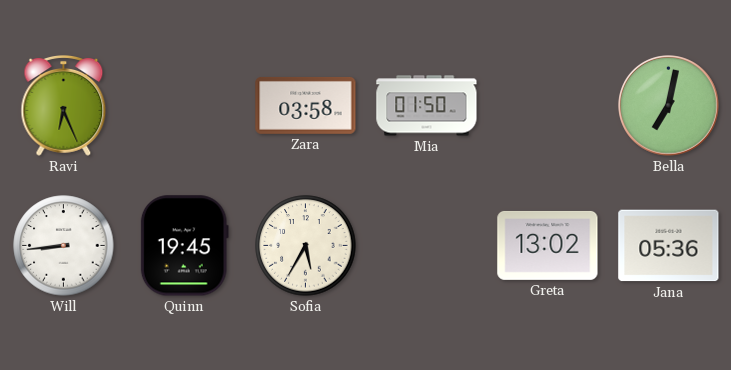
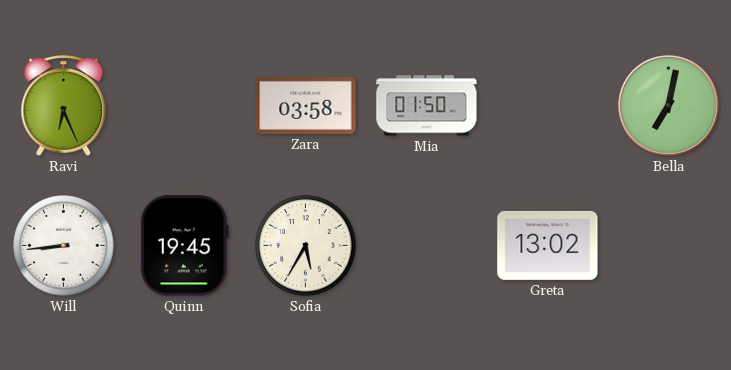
Jana: 05:36 -> none
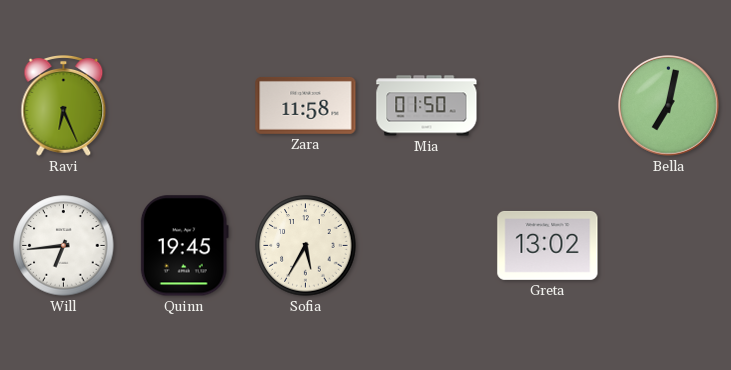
Zara: 03:58 -> 11:58
Will: 8:44 -> 6:44
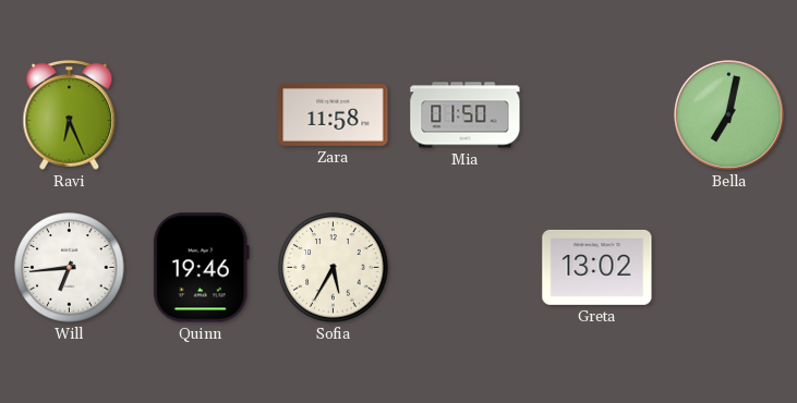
Quinn: 19:45 -> 19:46
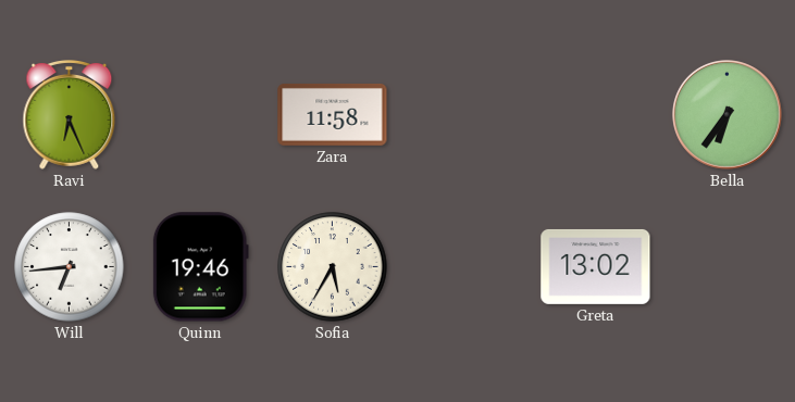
Mia: 01:50 -> none
Bella: 7:02 -> 6:36
